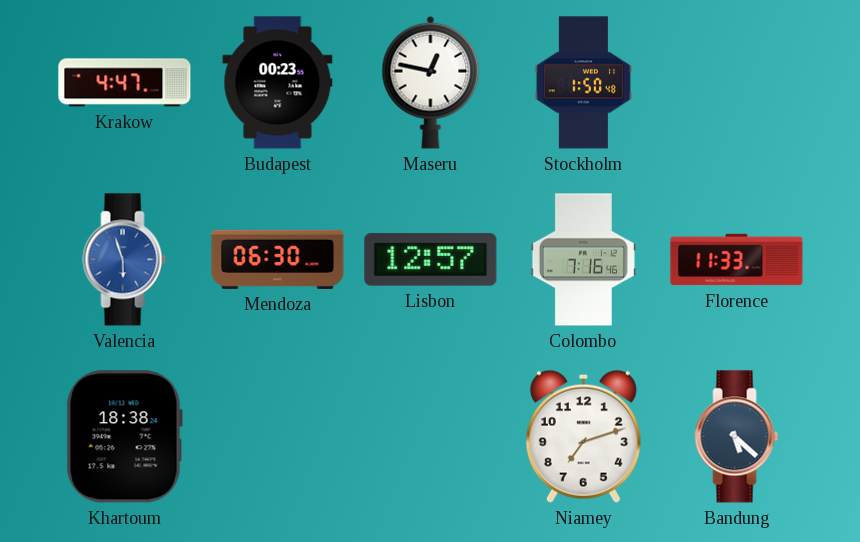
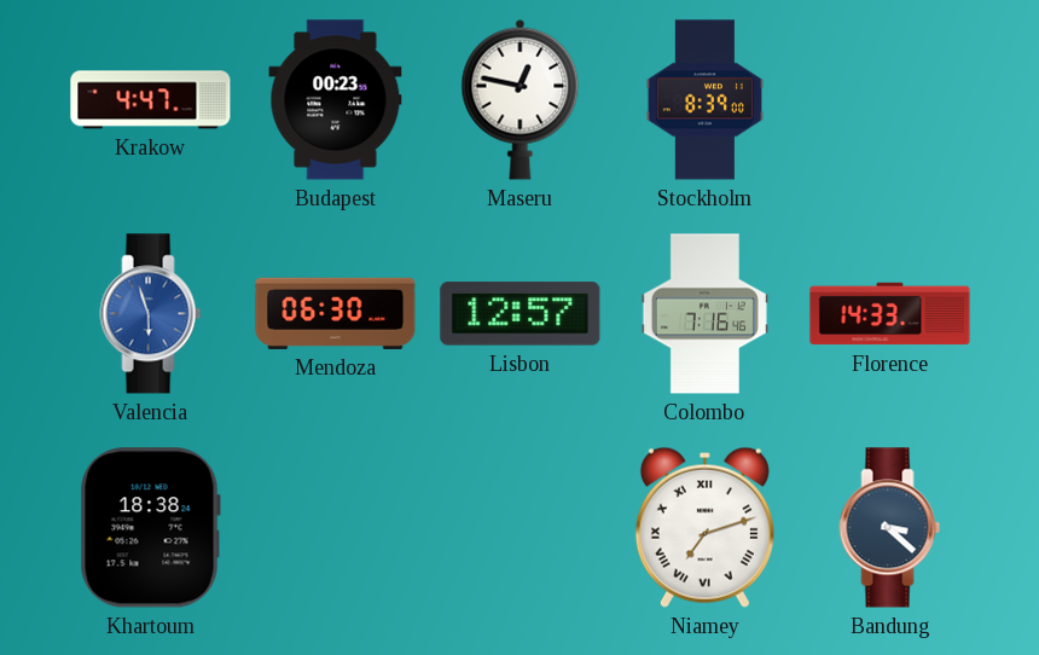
Stockholm: 1:50 -> 8:39
Florence: 11:33 -> 14:33
Niamey numerals: Arabic -> Roman
Bandung: 5:22 -> 3:22
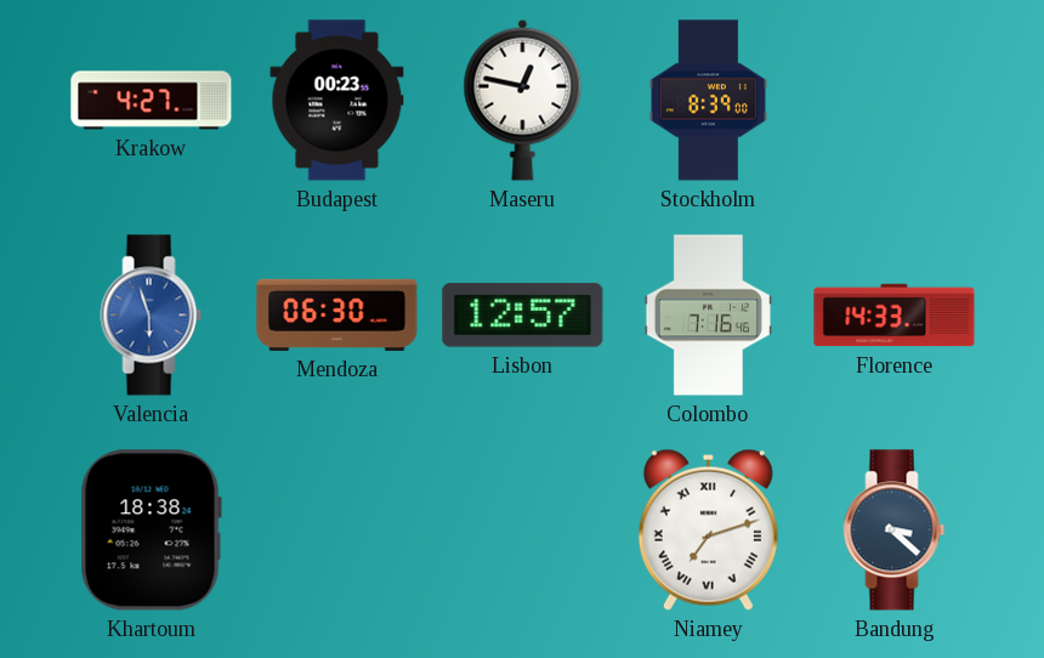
Krakow: 4:47 -> 4:27
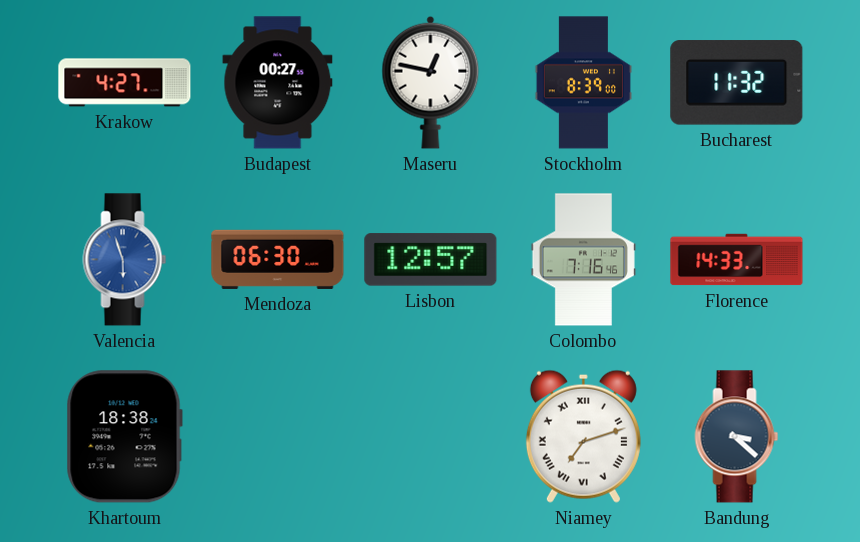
Budapest: 00:23 -> 00:27
Bucharest: none -> 11:32
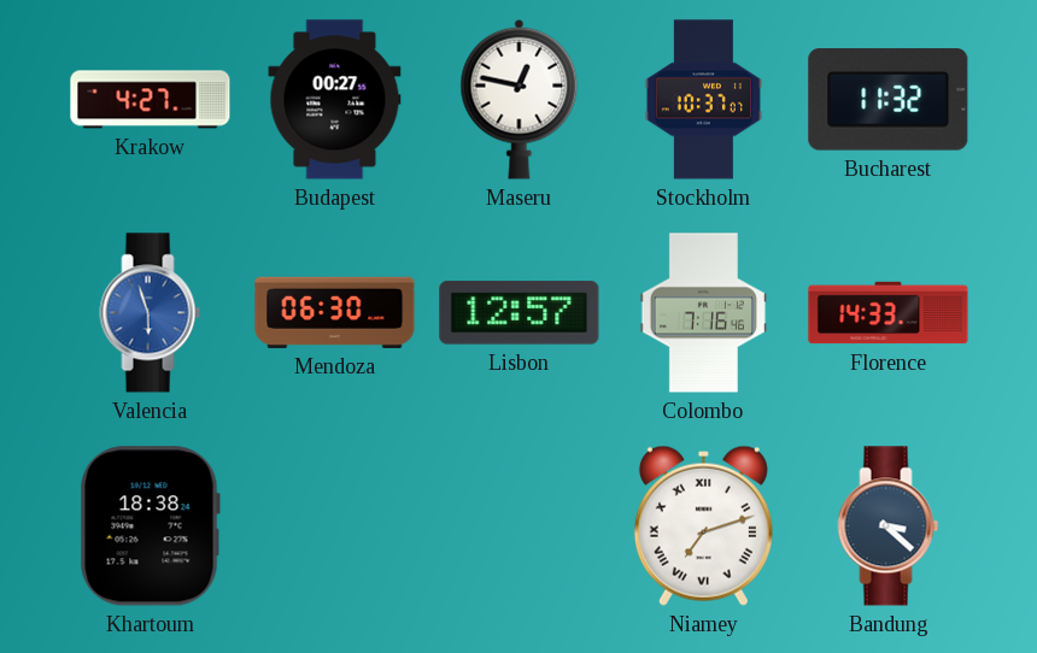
Stockholm: 8:39 -> 10:37
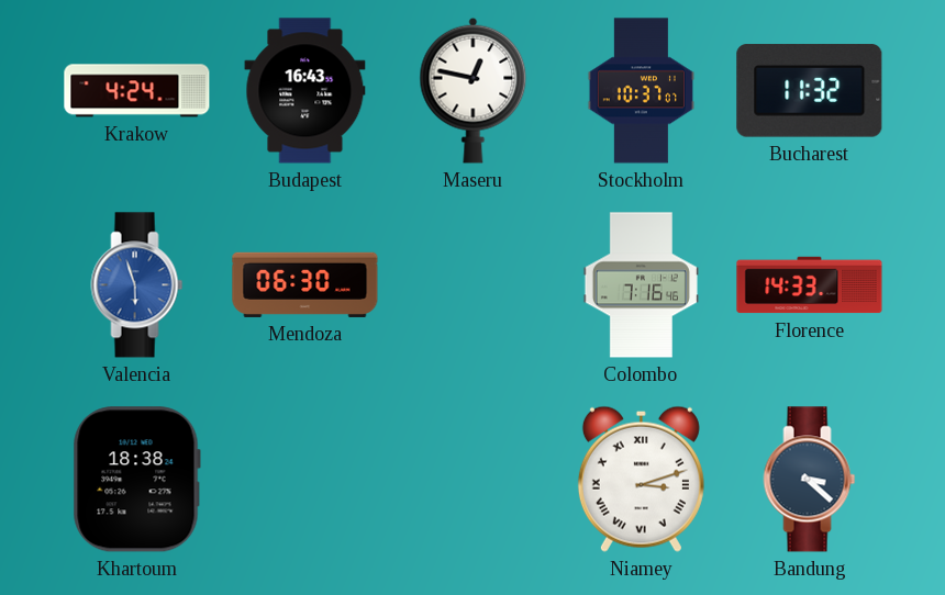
Krakow: 4:27 -> 4:24
Budapest: 00:27 -> 16:43
Lisbon: 12:57 -> none
Niamey: 7:12 -> 3:12
